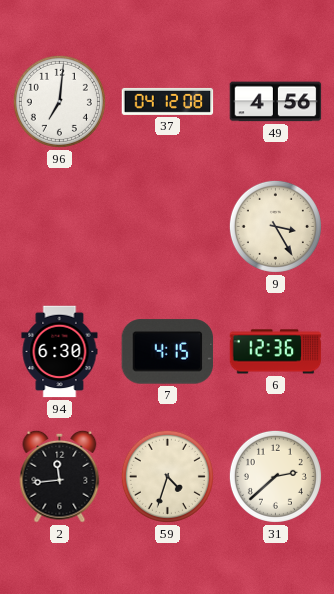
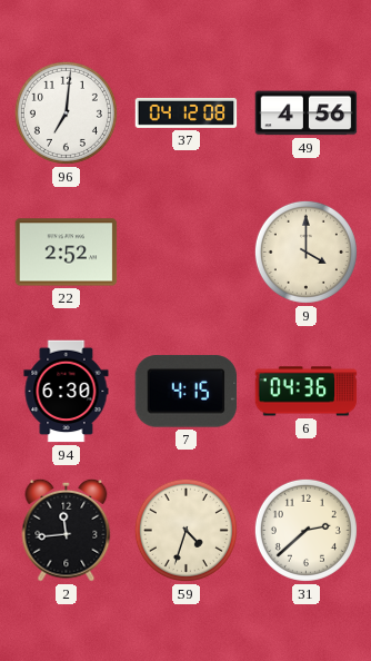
22: none -> 2:52
9: 3:25 -> 4:00
6: 12:36 -> 04:36
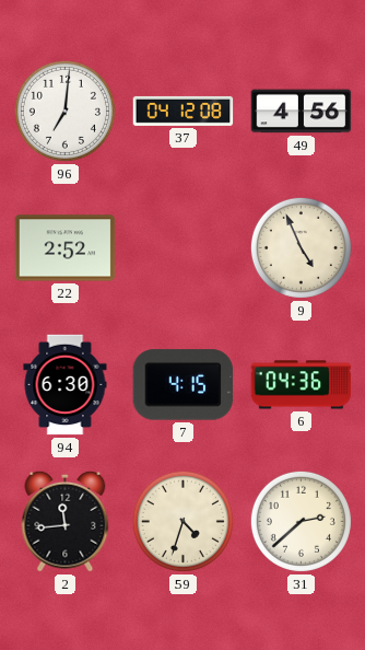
9: 4:00 -> 4:56
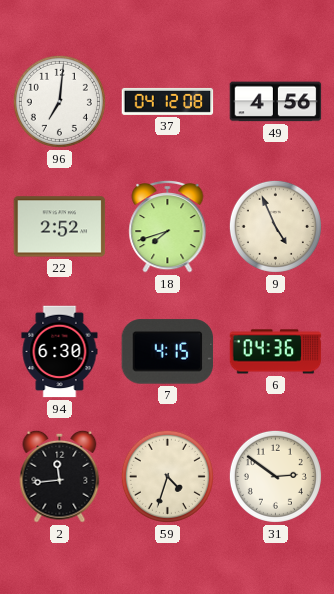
18: none -> 7:42
31: 2:38 -> 2:51
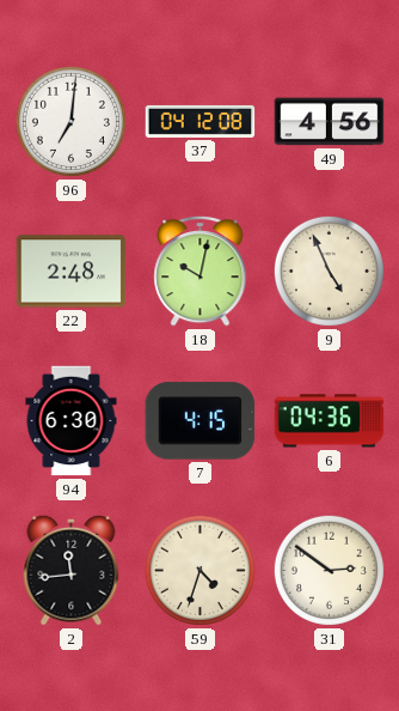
22: 2:52 -> 2:48
18: 7:42 -> 10:02
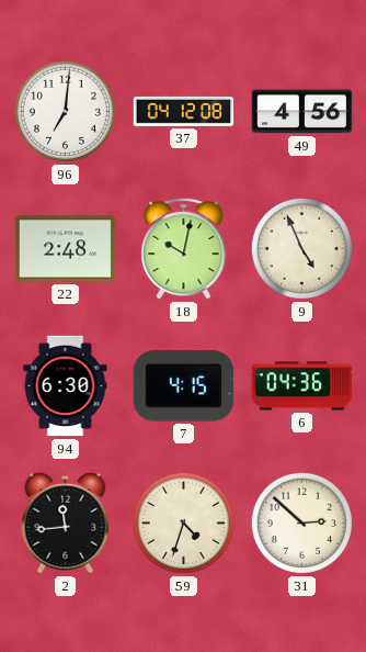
31: 2:51 -> 2:52
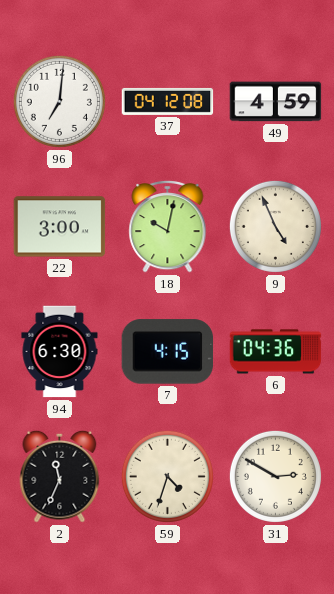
49: 4:56 -> 4:59
22: 2:48 -> 3:00
2: 11:44 -> 11:34
31: 2:52 -> 2:50
